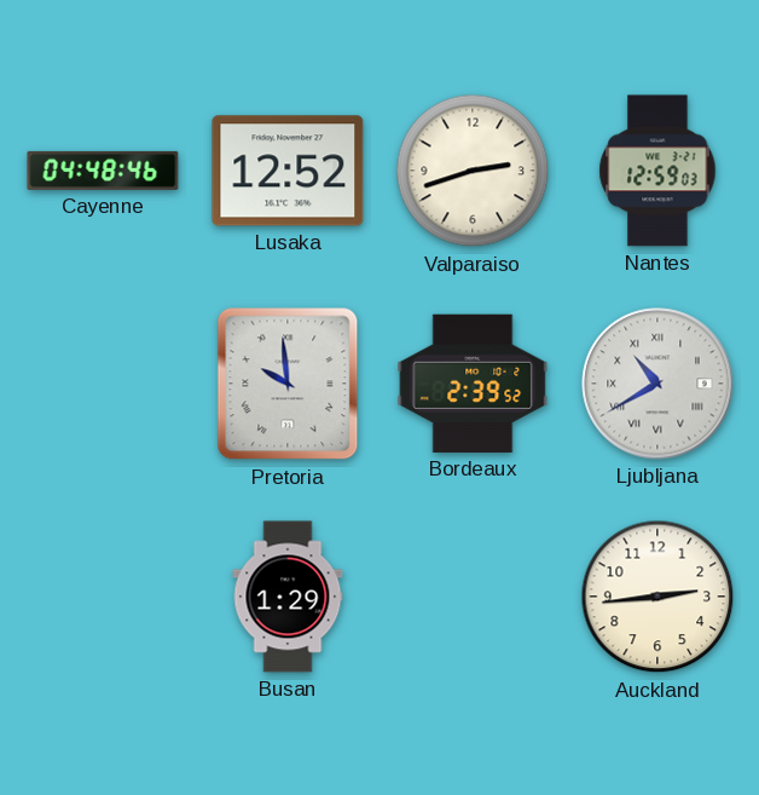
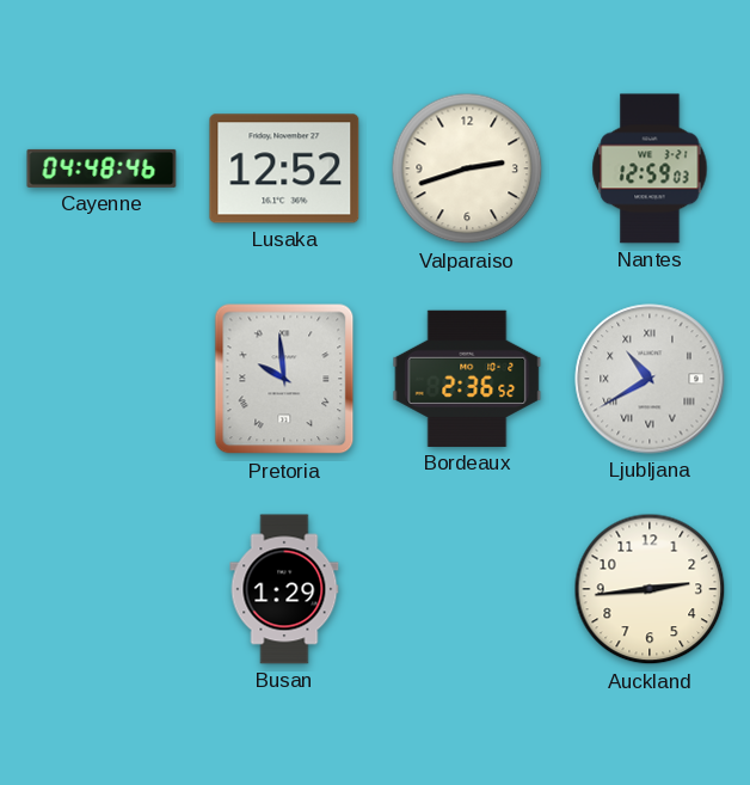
Bordeaux: 2:39 -> 2:36
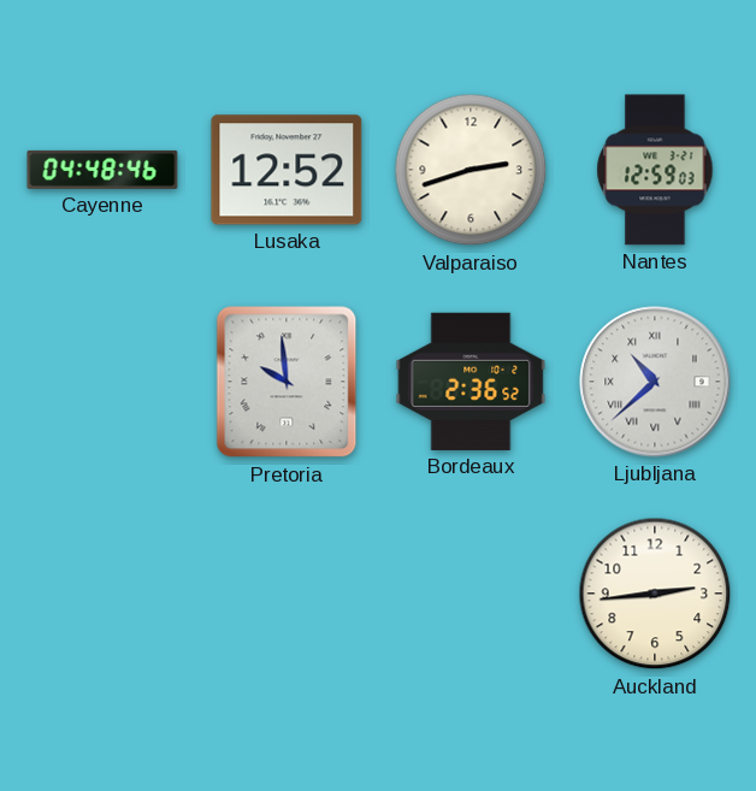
Ljubljana: 10:40 -> 10:38
Busan: 1:29 -> none
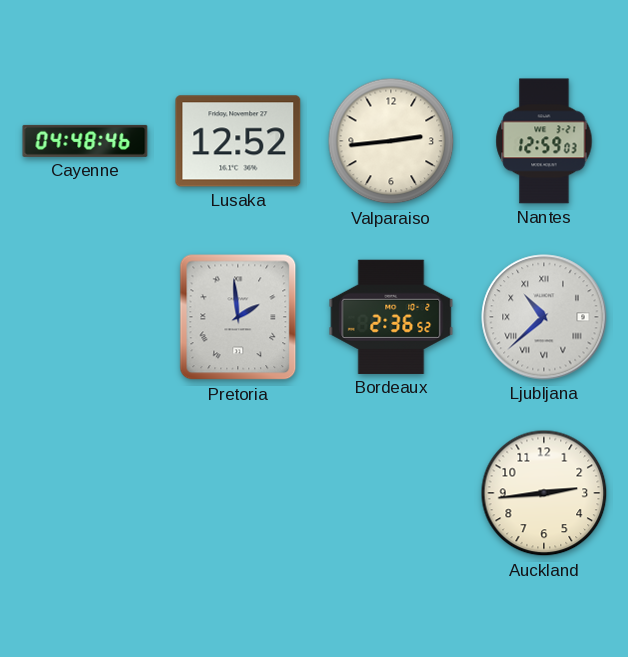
Valparaiso: 2:42 -> 2:44
Pretoria: 9:59 -> 1:59
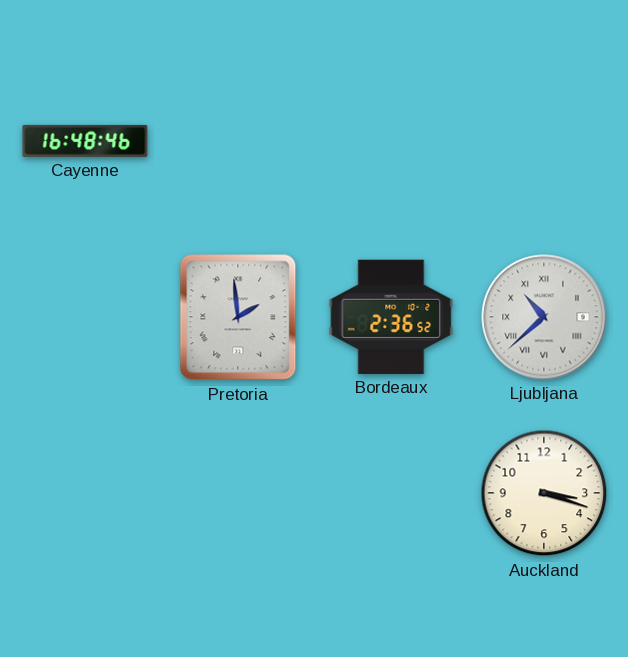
Cayenne: 04:48 -> 16:48
Lusaka: 12:52 -> none
Valparaiso: 2:44 -> none
Nantes: 12:59 -> none
Auckland: 2:44 -> 3:18
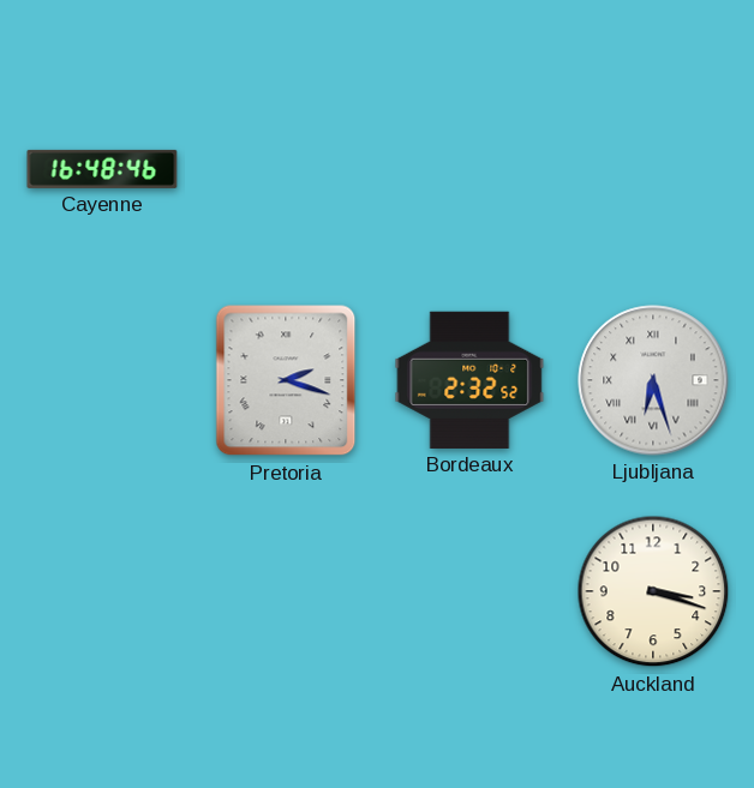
Pretoria: 1:59 -> 2:18
Bordeaux: 2:36 -> 2:32
Ljubljana: 10:38 -> 6:27
